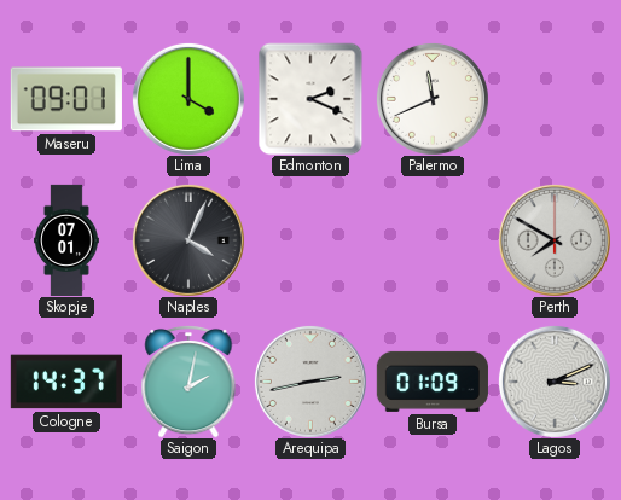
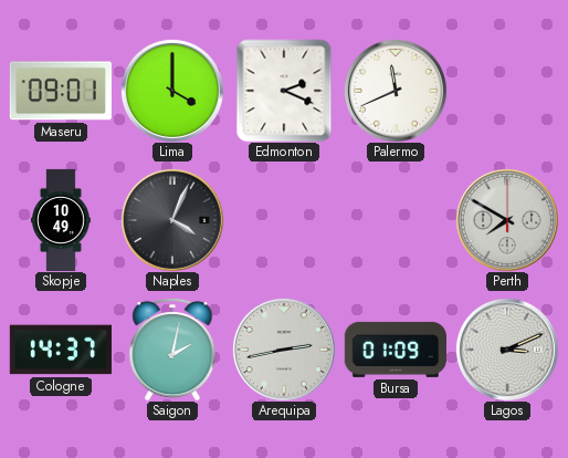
Skopje: 07:01 -> 10:49
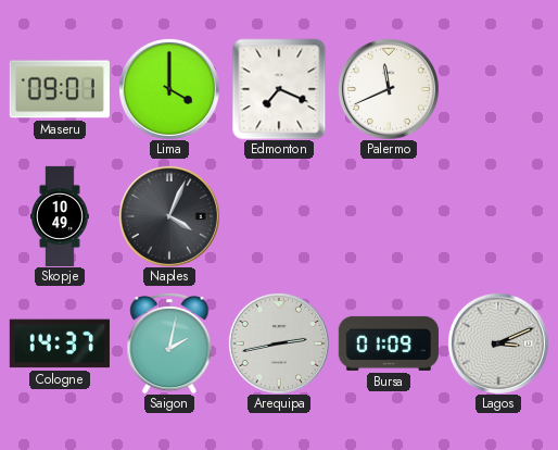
Edmonton: 2:19 -> 7:19
Perth: 7:50 -> none
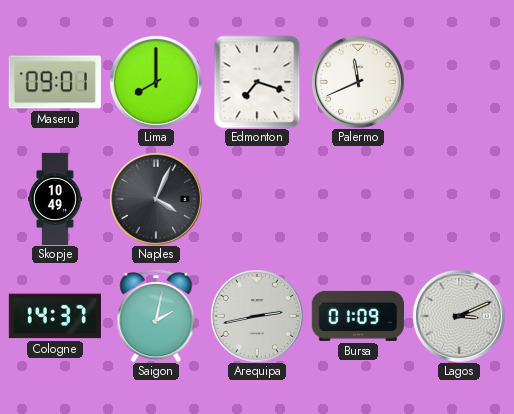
Lima: 4:00 -> 8:00
Edmonton: 7:19 -> 7:18
